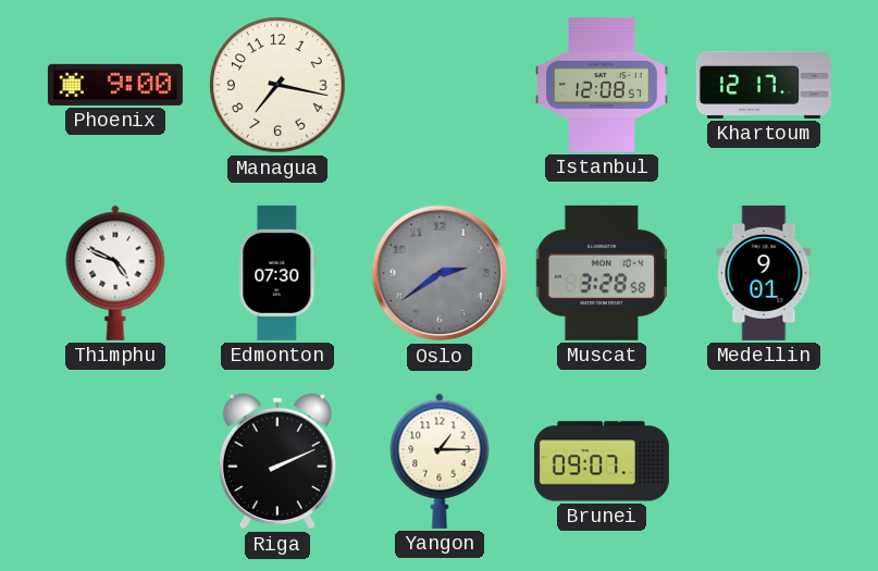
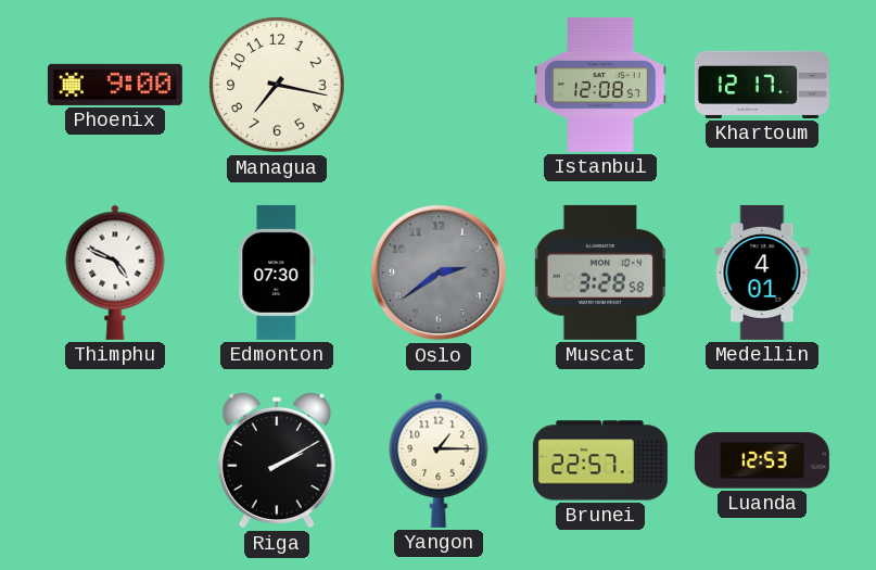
Medellin: 9:01 -> 4:01
Riga: 2:11 -> 2:10
Brunei: 09:07 -> 22:57
Luanda: none -> 12:53
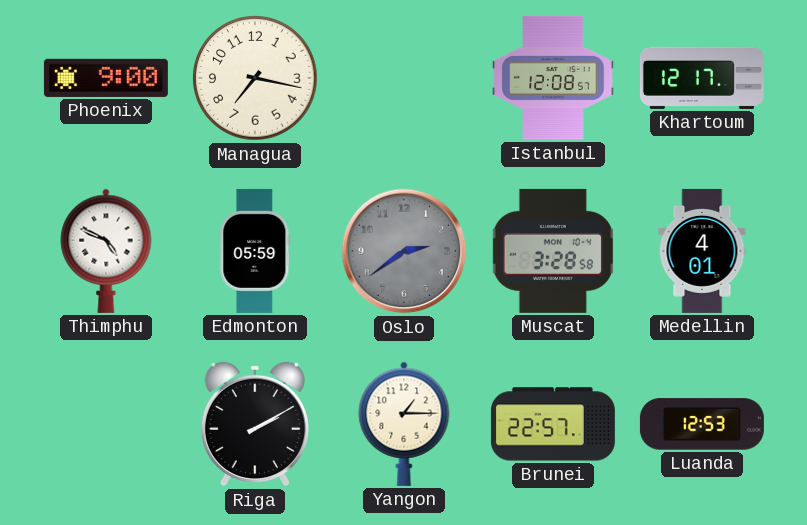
Edmonton: 07:30 -> 05:59
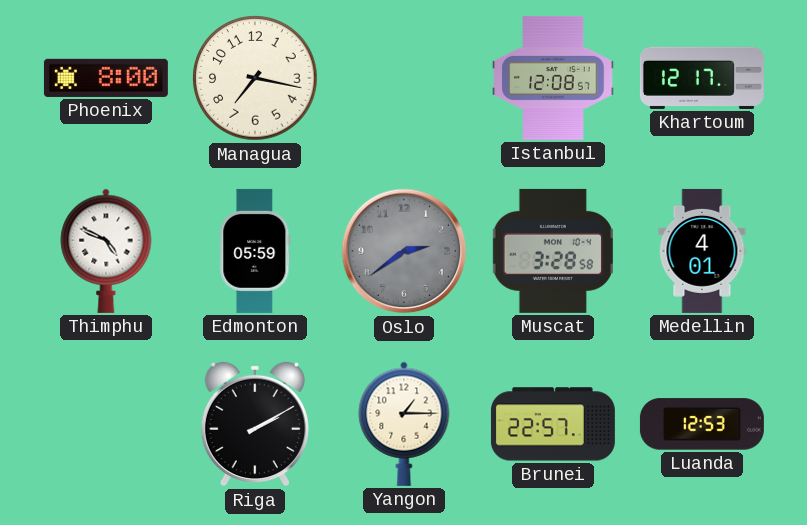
Phoenix: 9:00 -> 8:00
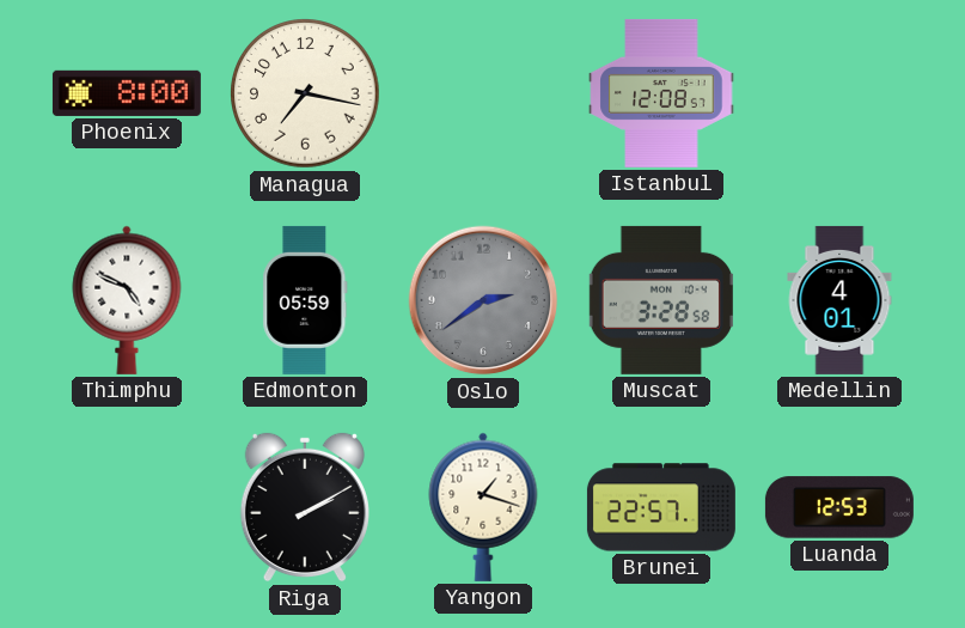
Khartoum: 12:17 -> none
Yangon: 1:15 -> 1:18
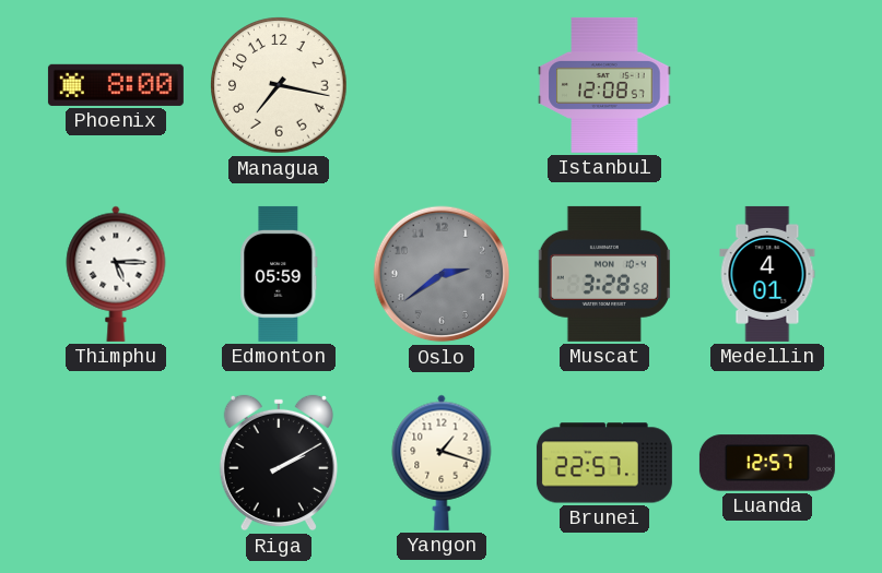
Thimphu: 4:49 -> 5:15
Luanda: 12:53 -> 12:57
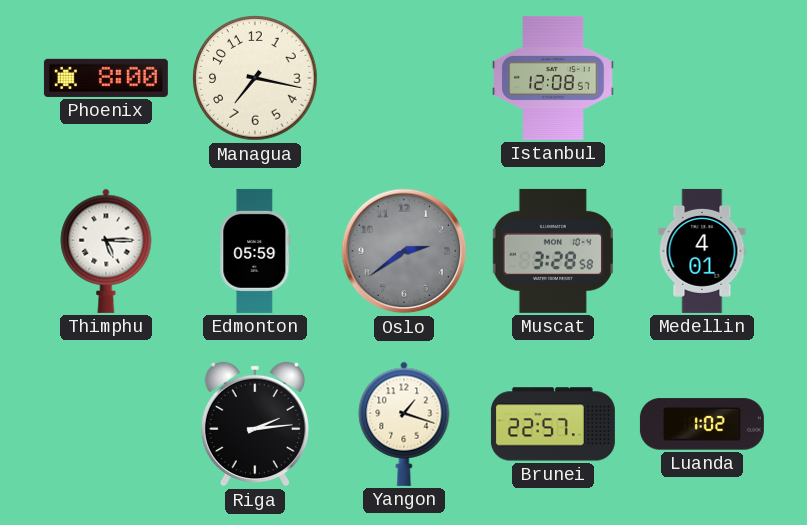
Riga: 2:10 -> 2:14
Luanda: 12:57 -> 1:02
